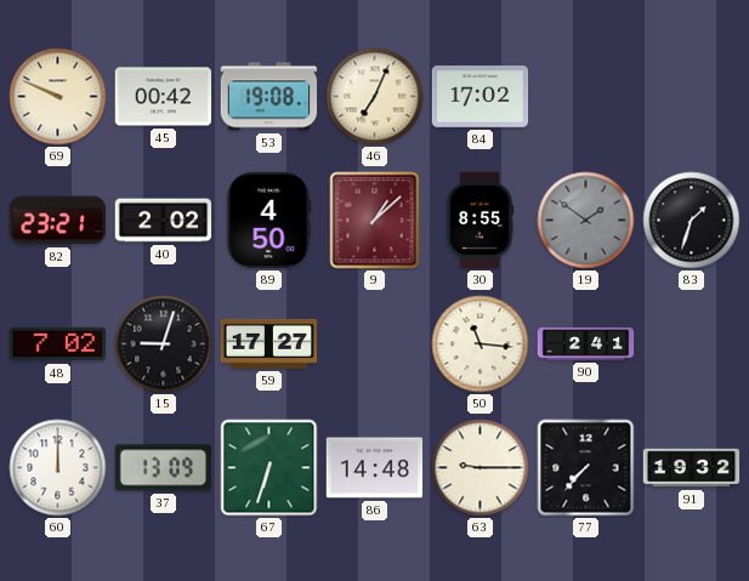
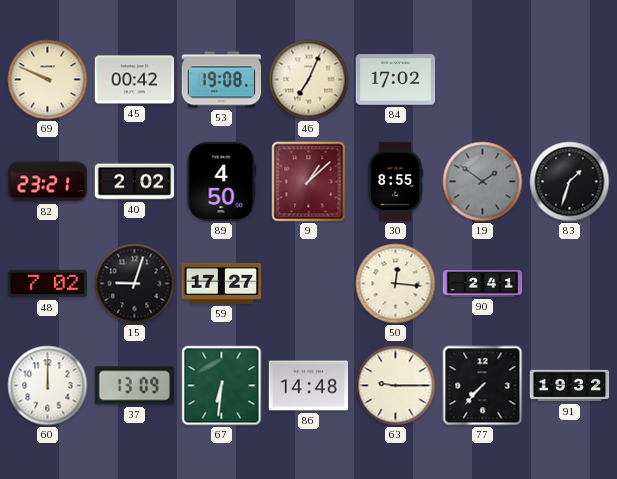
50: 11:16 -> 12:16
67: 6:33 -> 6:31
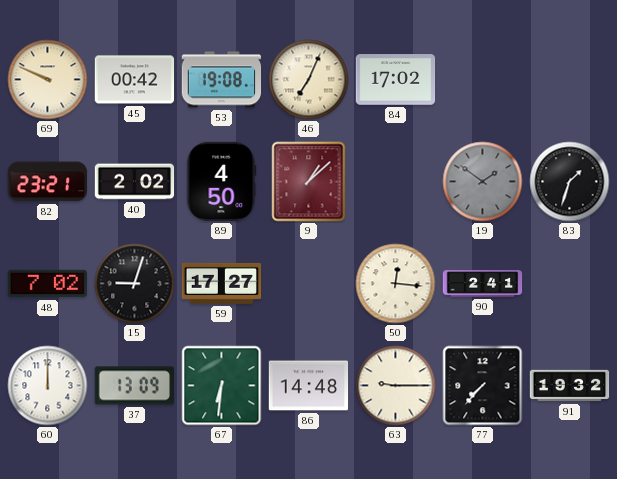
30: 8:55 -> none
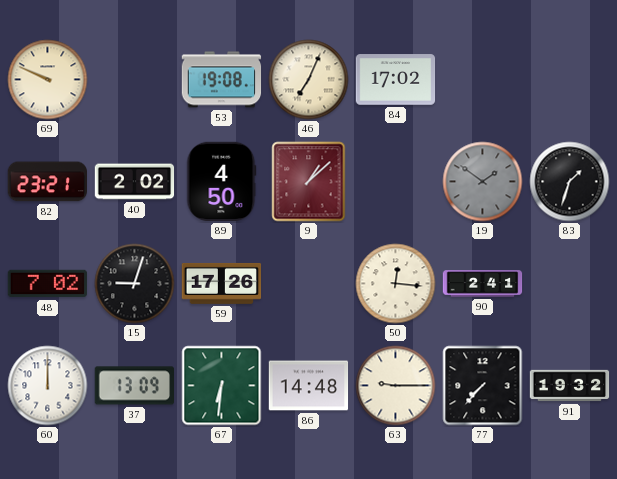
45: 00:42 -> none
59: 17:27 -> 17:26
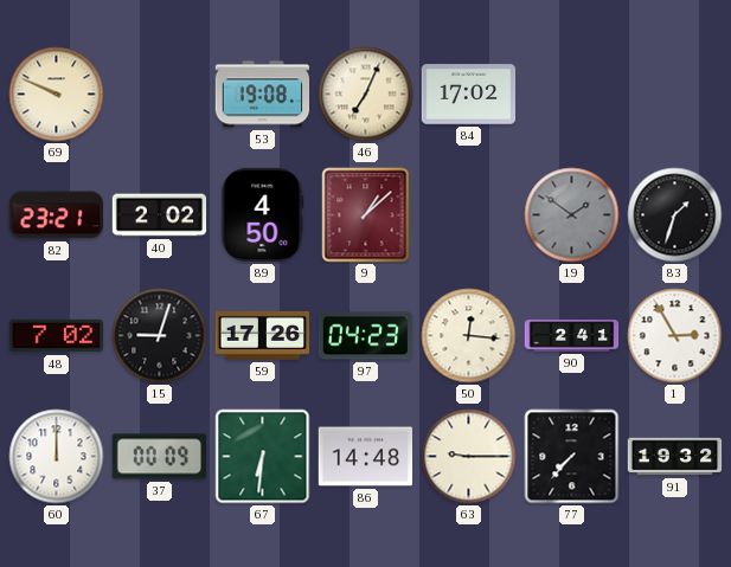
97: none -> 04:23
1: none -> 2:55
37: 13:09 -> 00:09
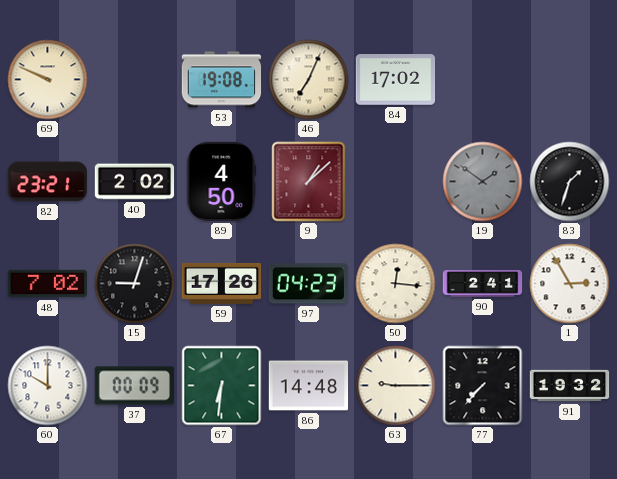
60: 12:00 -> 10:00
